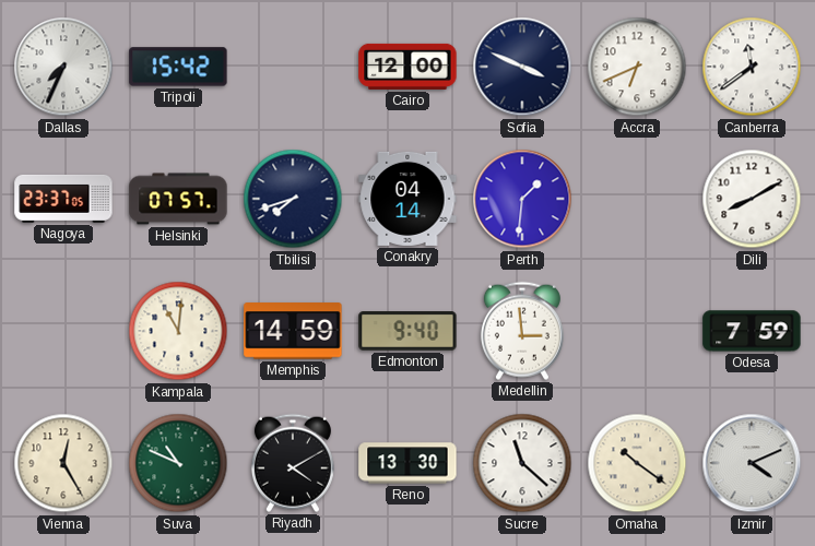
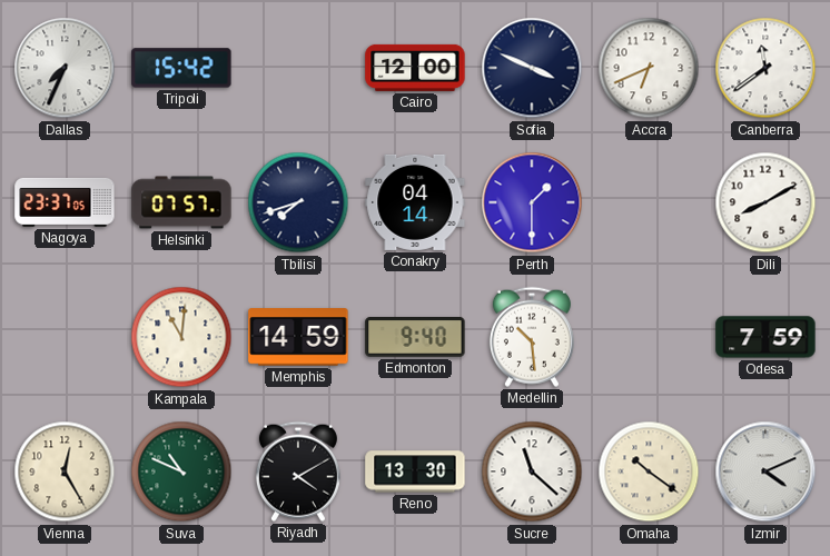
Perth: 1:31 -> 1:30
Medellin: 2:59 -> 10:29
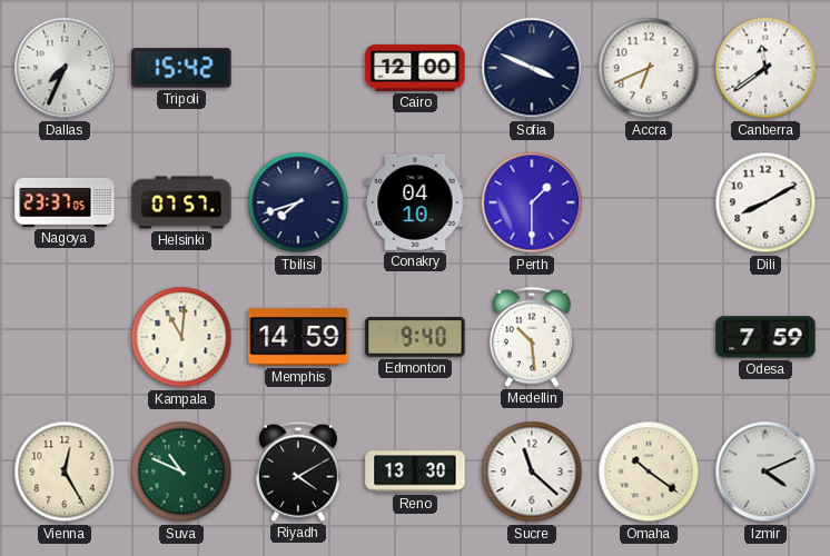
Conakry: 04:14 -> 04:10
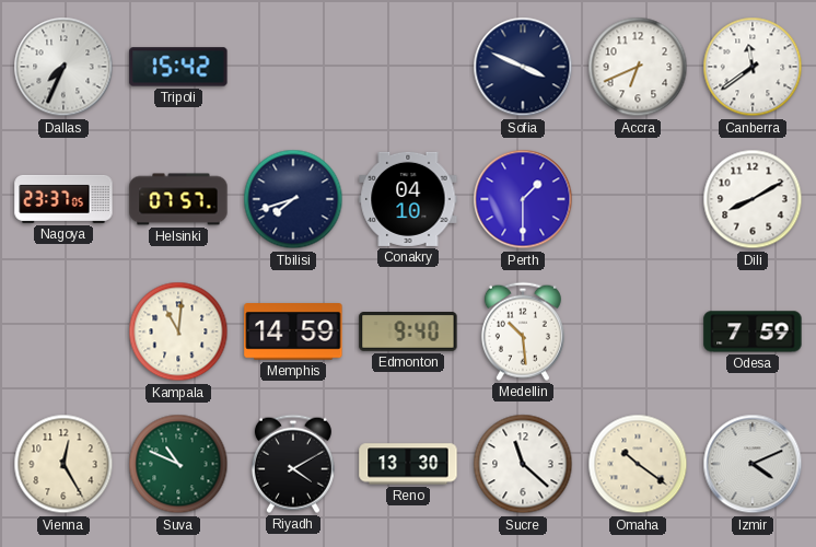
Cairo: 12:00 -> none
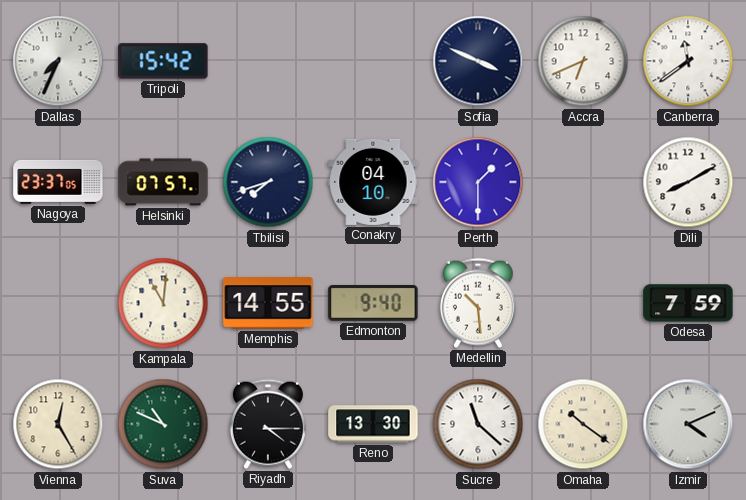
Memphis: 14:59 -> 14:55
Riyadh: 4:10 -> 4:15
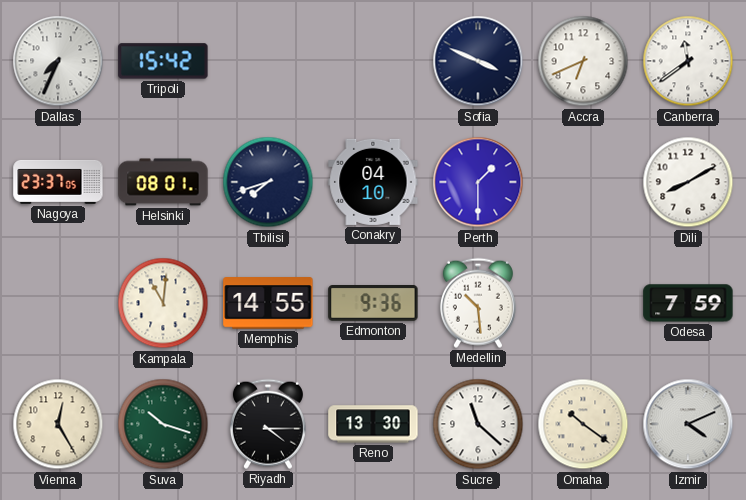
Helsinki: 07:57 -> 08:01
Edmonton: 9:40 -> 9:36
Suva: 10:49 -> 10:18
